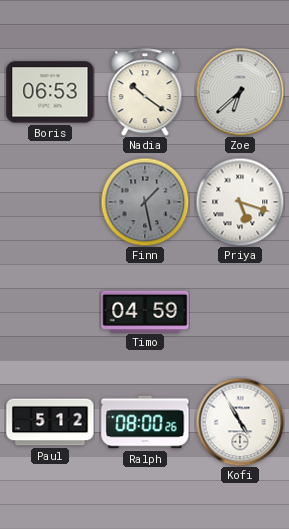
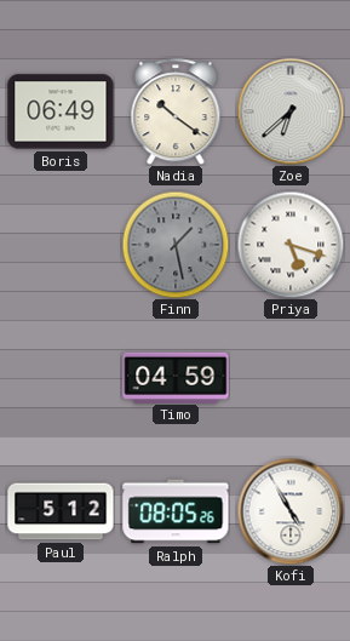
Boris: 06:53 -> 06:49
Ralph: 08:00 -> 08:05
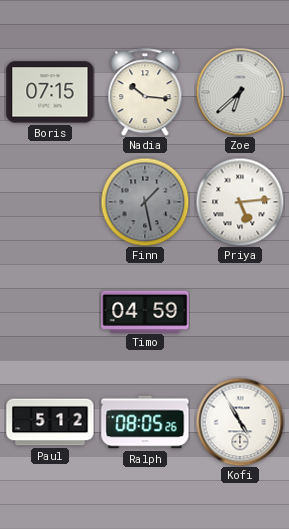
Boris: 06:49 -> 07:15
Nadia: 10:21 -> 10:16
Priya: 5:18 -> 5:14
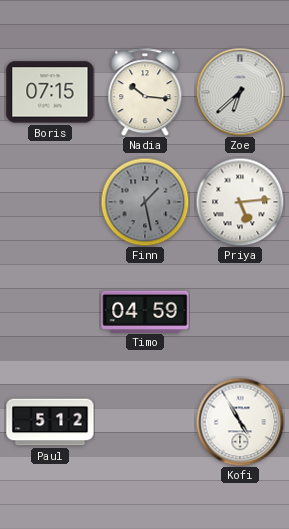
Ralph: 08:05 -> none
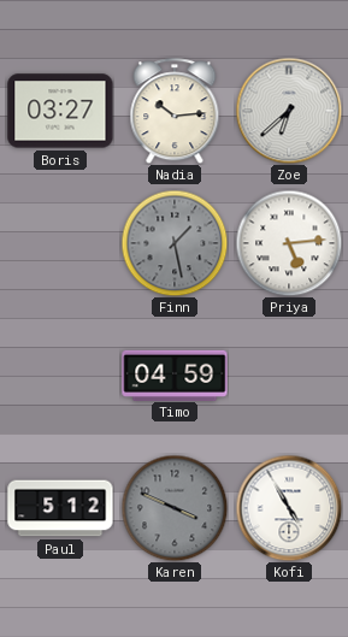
Boris: 07:15 -> 03:27
Nadia: 10:16 -> 10:14
Karen: none -> 3:49
